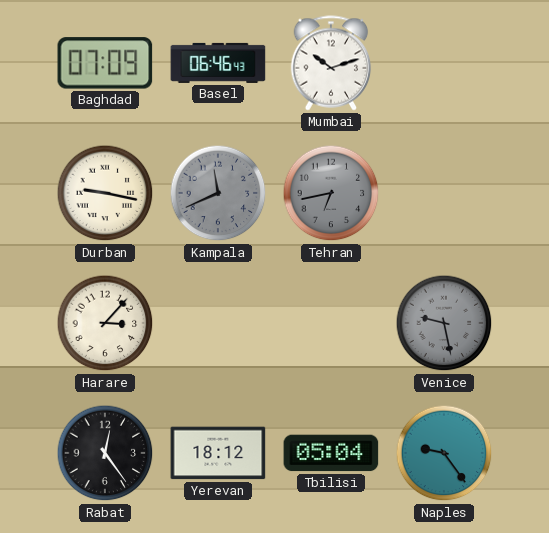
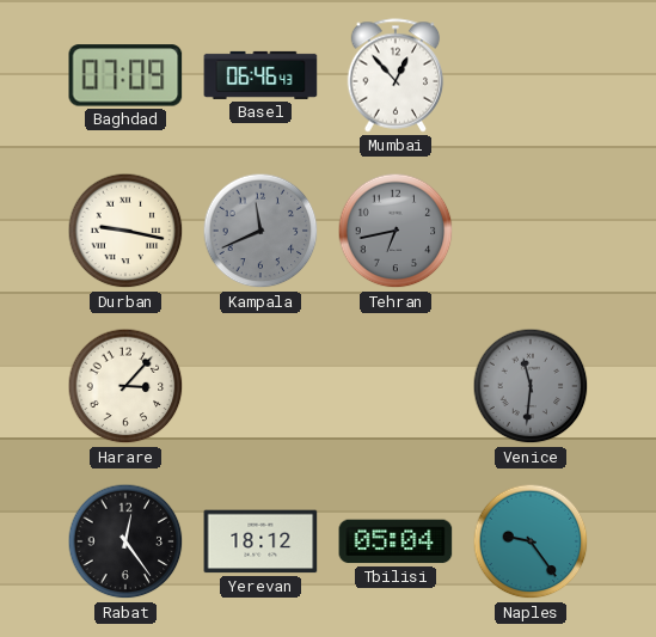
Mumbai: 10:12 -> 12:53
Venice: 9:28 -> 11:31
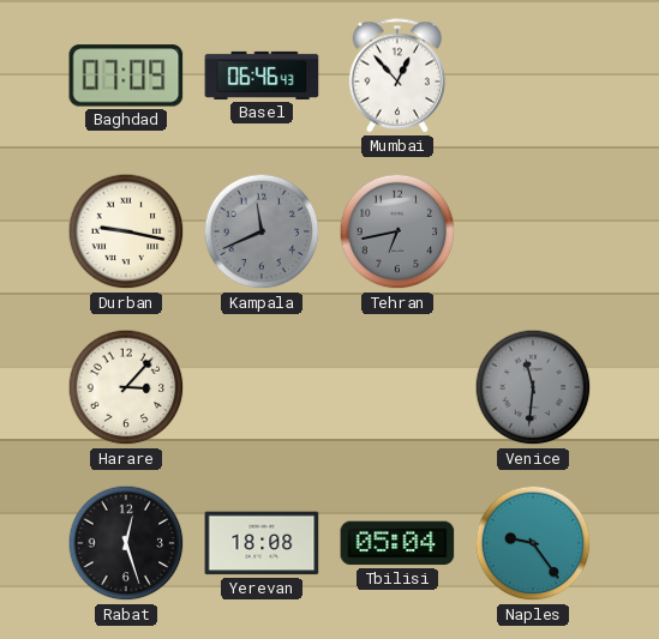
Rabat: 12:24 -> 12:27
Yerevan: 18:12 -> 18:08
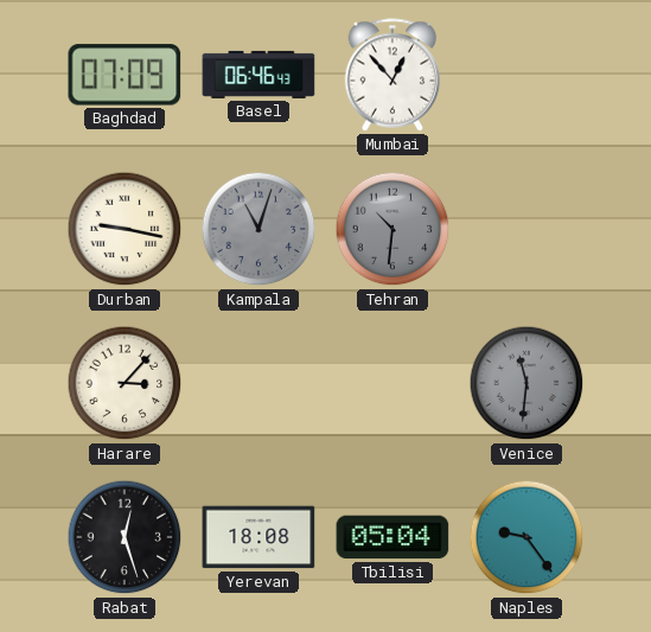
Kampala: 11:41 -> 11:03
Tehran: 6:43 -> 10:31
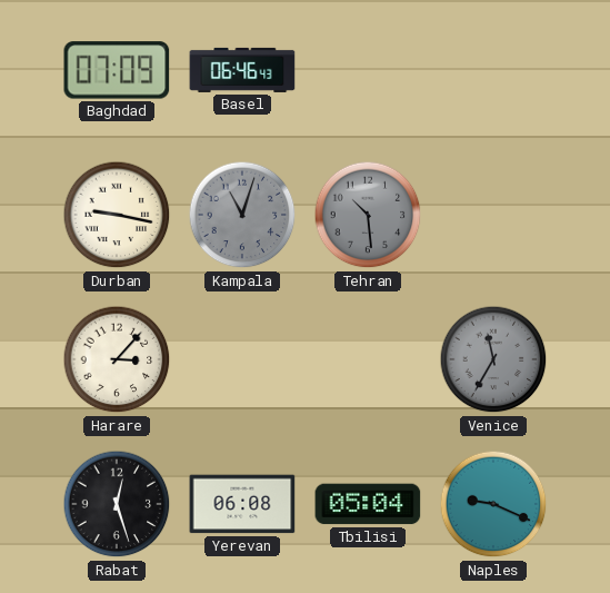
Mumbai: 12:53 -> none
Tehran: 10:31 -> 10:29
Venice: 11:31 -> 11:35
Yerevan: 18:08 -> 06:08
Naples: 9:24 -> 9:19
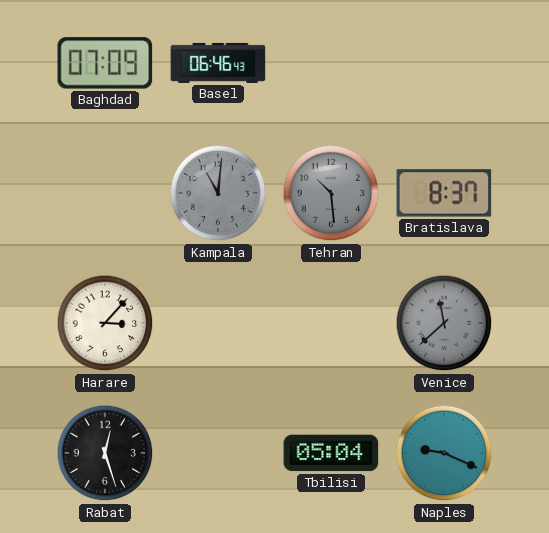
Durban: 9:17 -> none
Kampala: 11:03 -> 11:01
Bratislava: none -> 8:37
Venice: 11:35 -> 11:38
Yerevan: 06:08 -> none
